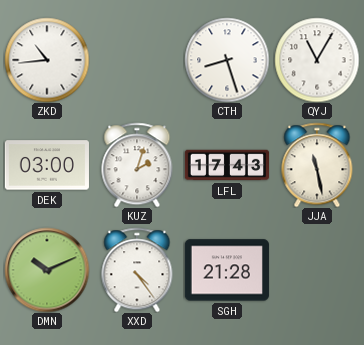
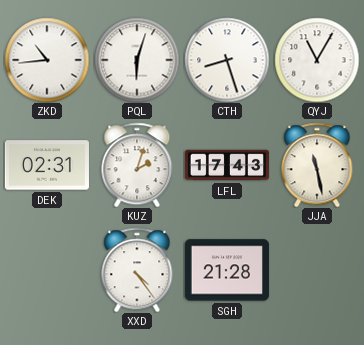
PQL: none -> 6:03
DEK: 03:00 -> 02:31
DMN: 10:11 -> none
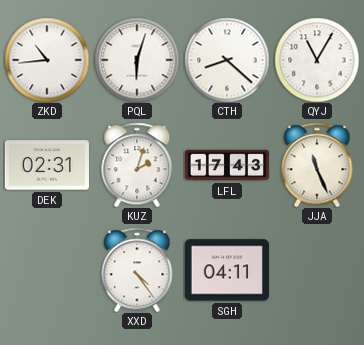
CTH: 8:27 -> 8:22
JJA: 11:28 -> 11:26
SGH: 21:28 -> 04:11
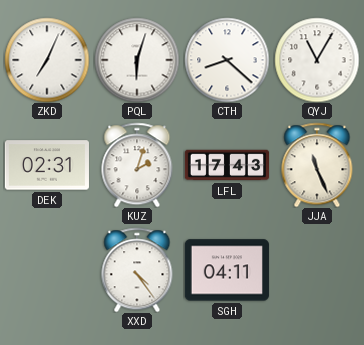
ZKD: 10:44 -> 7:04
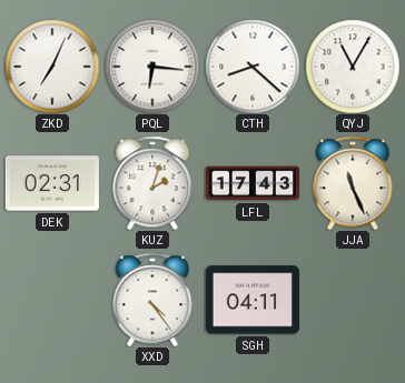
PQL: 6:03 -> 6:16
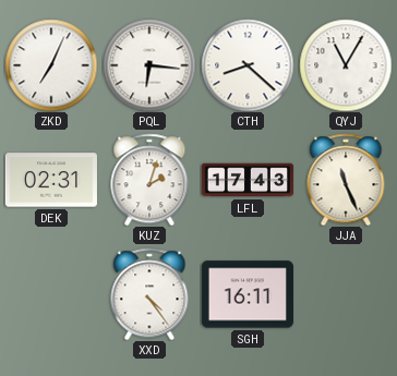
SGH: 04:11 -> 16:11
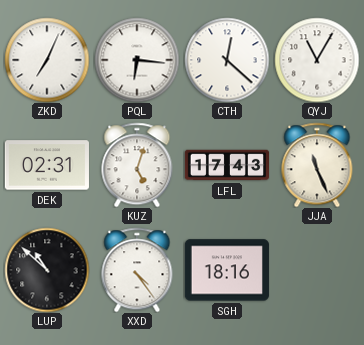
CTH: 8:22 -> 12:22
KUZ: 2:03 -> 5:03
LUP: none -> 10:52
SGH: 16:11 -> 18:16
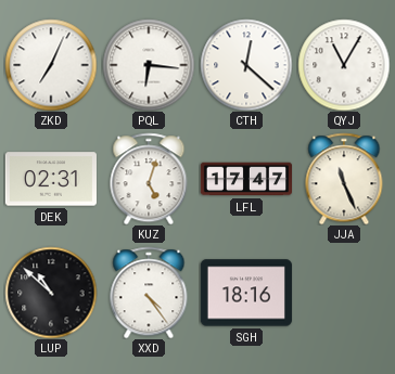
LFL: 17:43 -> 17:47
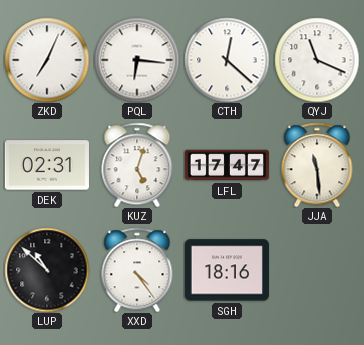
QYJ: 11:05 -> 11:19
JJA: 11:26 -> 11:29
